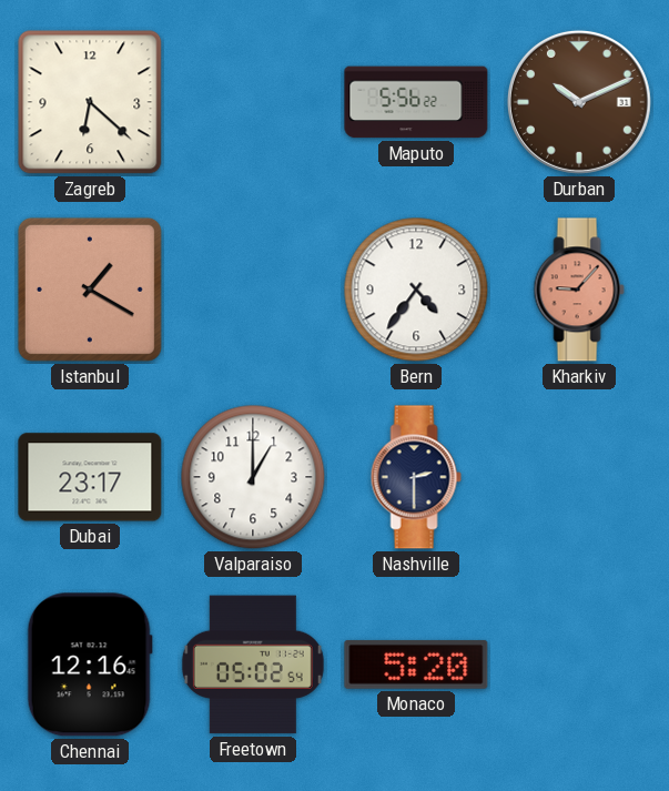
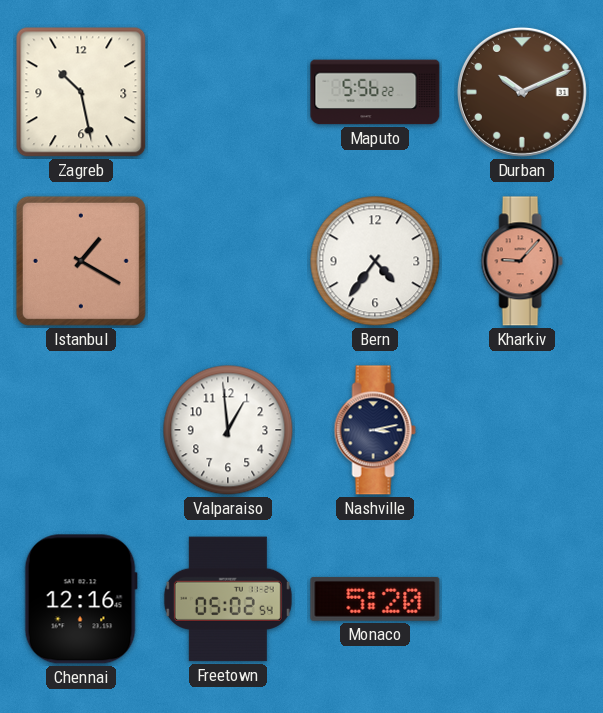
Zagreb: 6:22 -> 10:28
Dubai: 23:17 -> none
Valparaiso: 1:00 -> 12:59
Nashville: 2:30 -> 3:13
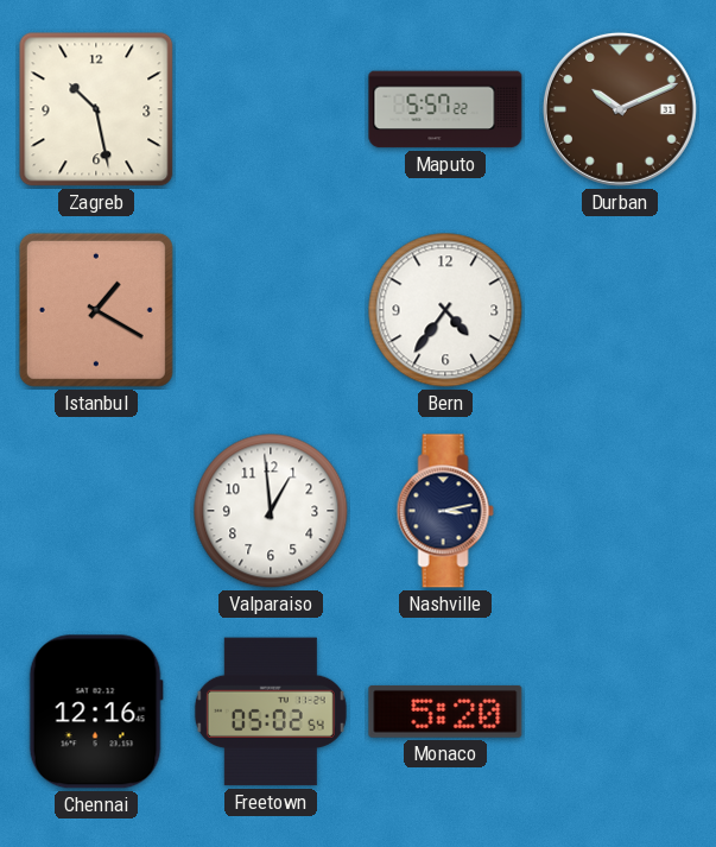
Maputo: 5:56 -> 5:57
Kharkiv: 9:07 -> none
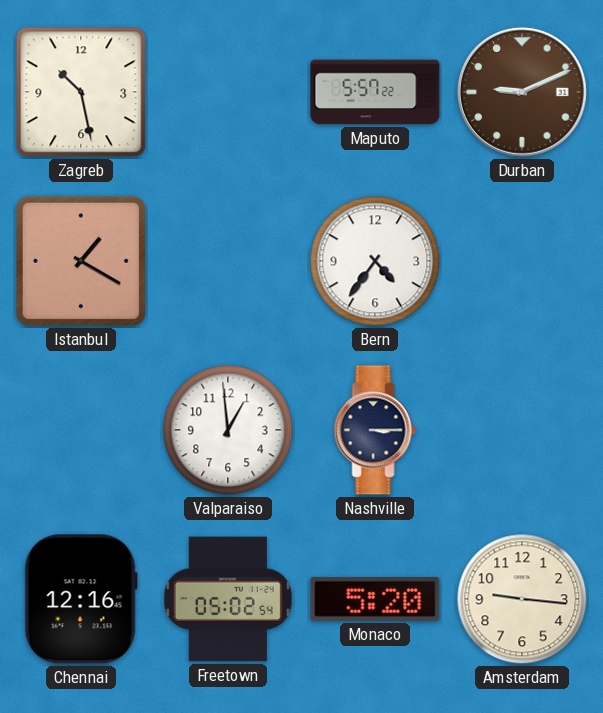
Durban: 10:11 -> 9:11
Nashville: 3:13 -> 3:15
Amsterdam: none -> 9:16
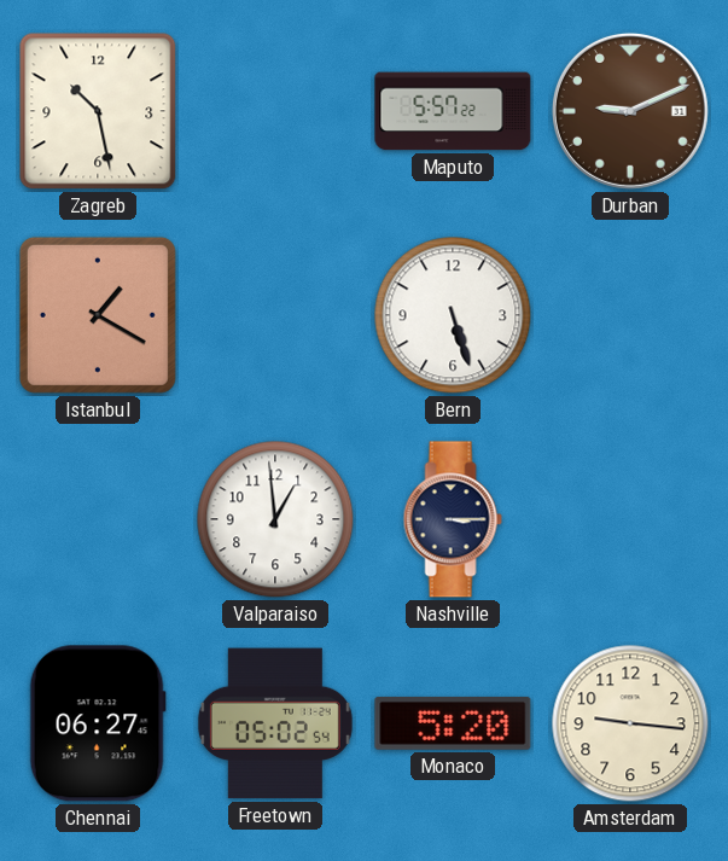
Bern: 4:36 -> 5:27
Chennai: 12:16 -> 06:27
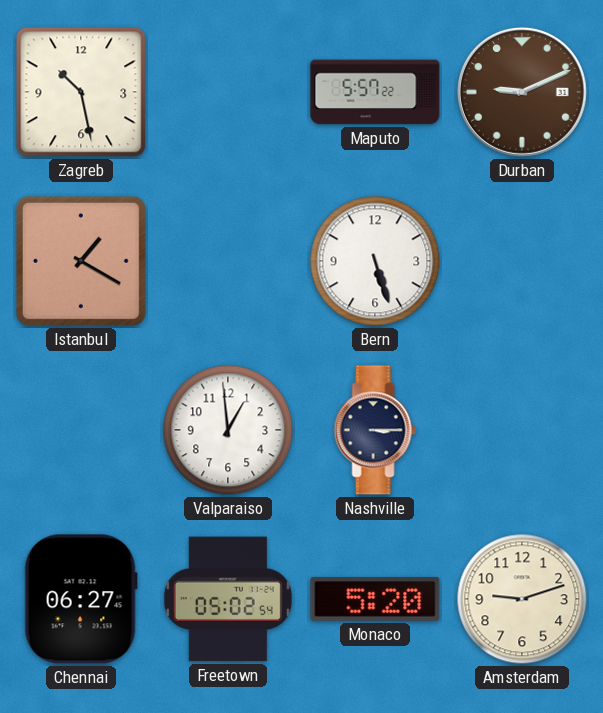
Amsterdam: 9:16 -> 9:12
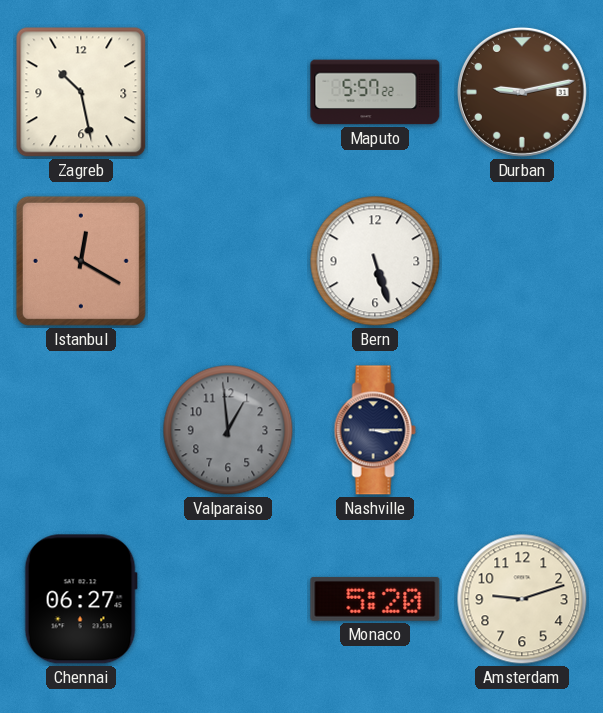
Durban: 9:11 -> 9:13
Istanbul: 1:20 -> 12:20
Valparaiso dial: white -> grey
Freetown: 05:02 -> none
